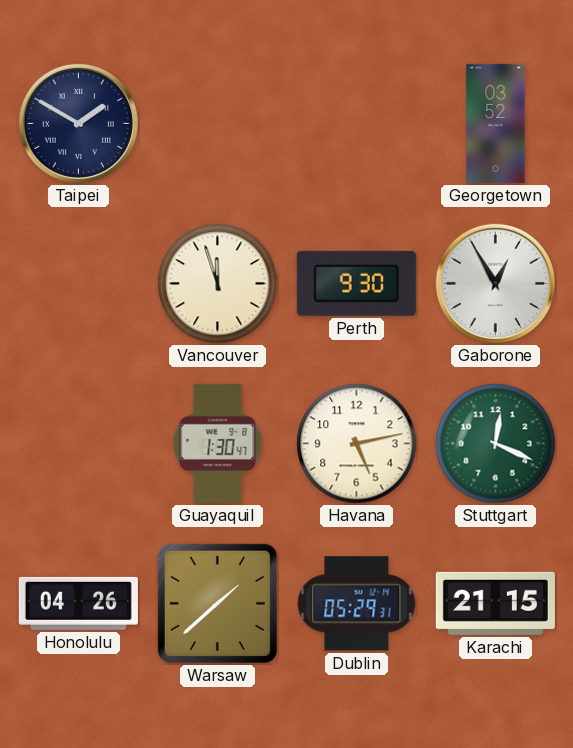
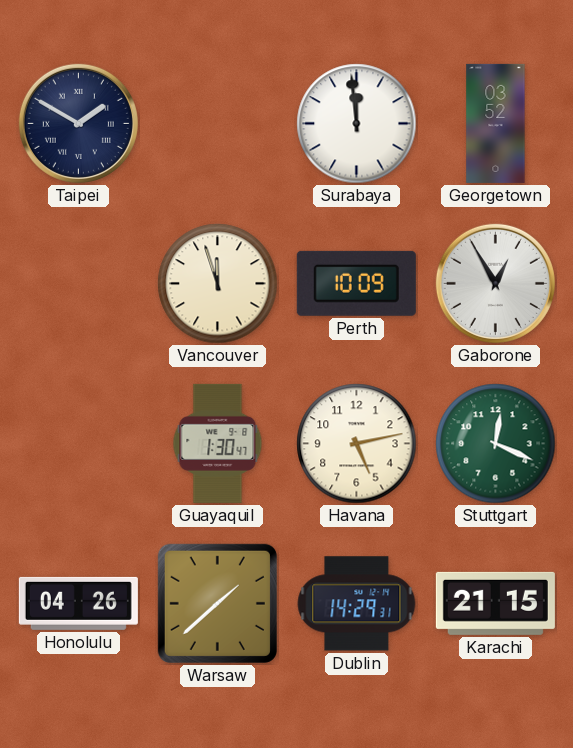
Surabaya: none -> 11:59
Perth: 9:30 -> 10:09
Dublin: 05:29 -> 14:29
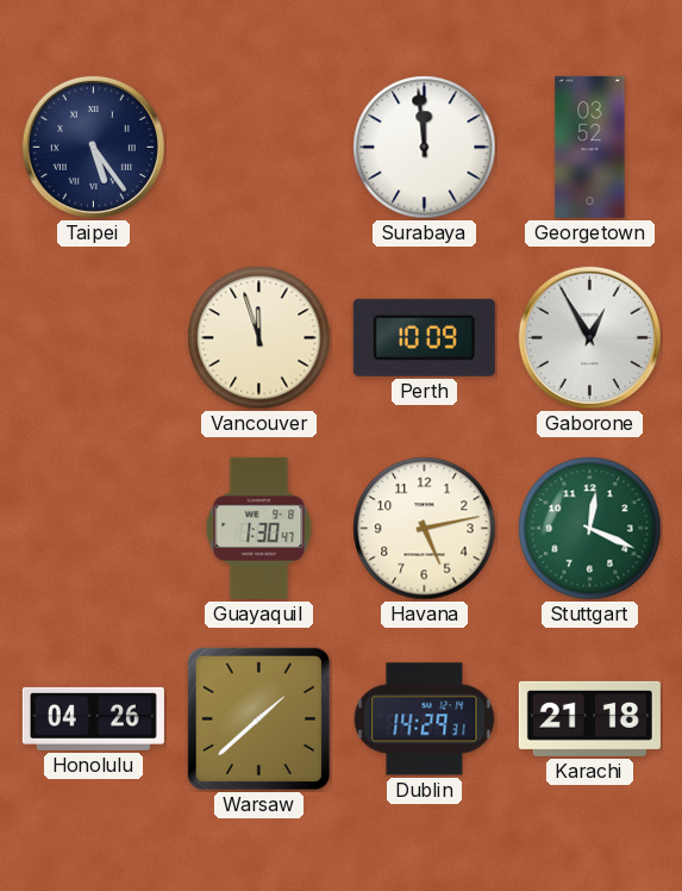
Taipei: 1:50 -> 5:24
Karachi: 21:15 -> 21:18
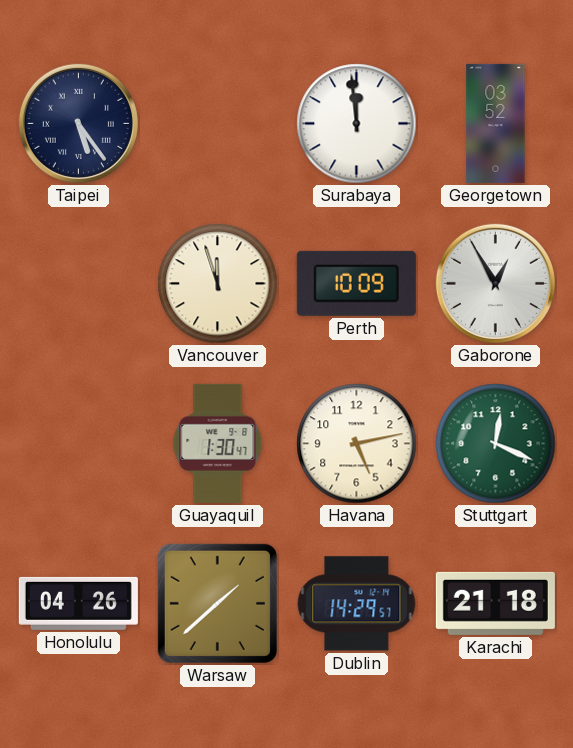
Dublin: 14:29:31 -> 14:29:57
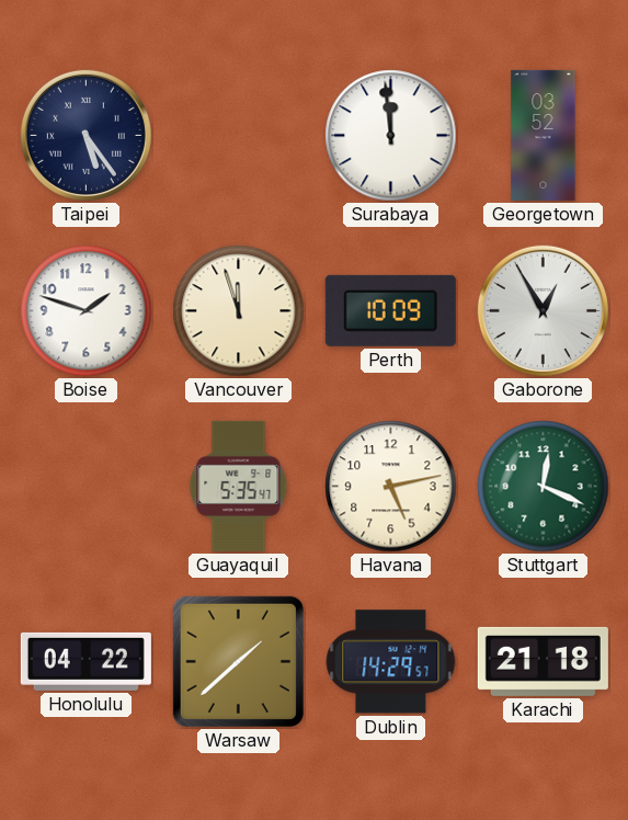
Boise: none -> 1:48
Guayaquil: 1:30 -> 5:35
Honolulu: 04:26 -> 04:22
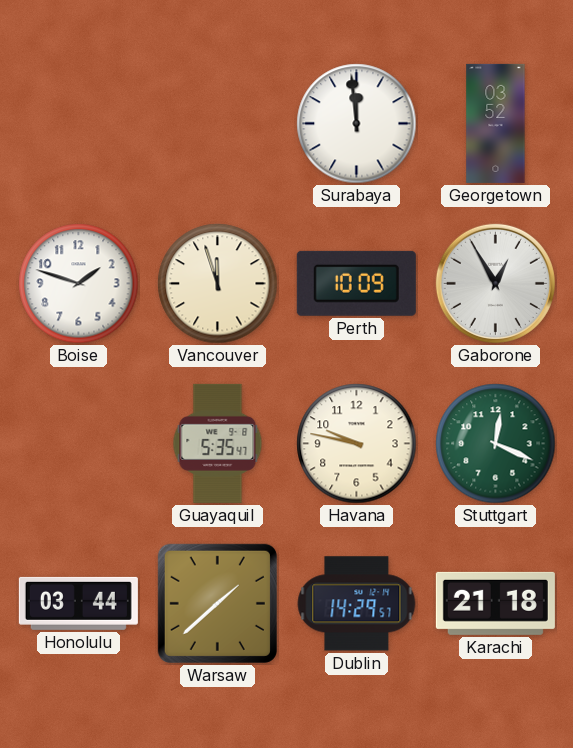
Taipei: 5:24 -> none
Havana: 5:13 -> 9:47
Honolulu: 04:22 -> 03:44
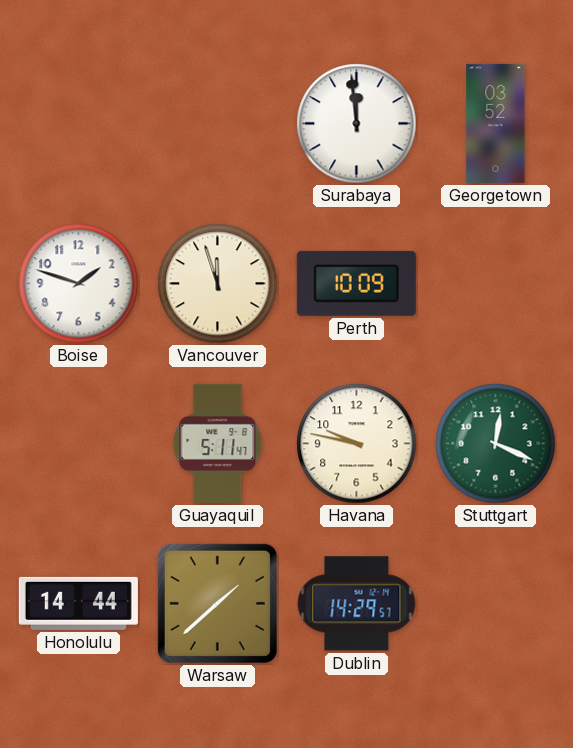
Gaborone: 12:55 -> none
Guayaquil: 5:35 -> 5:11
Honolulu: 03:44 -> 14:44
Karachi: 21:18 -> none
